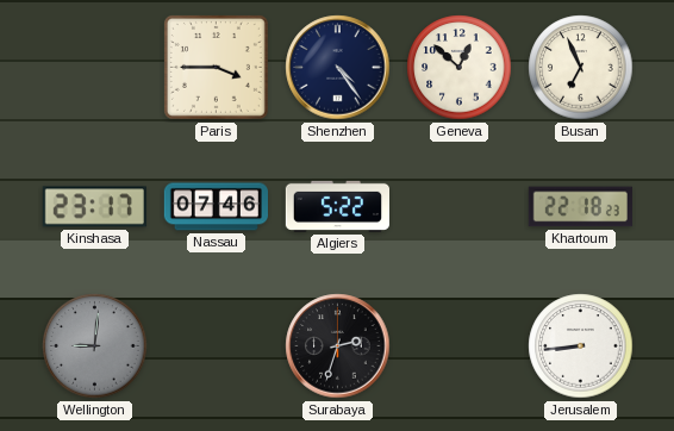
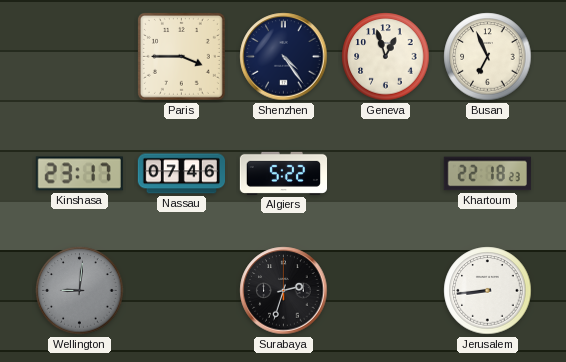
Geneva: 12:52 -> 12:57
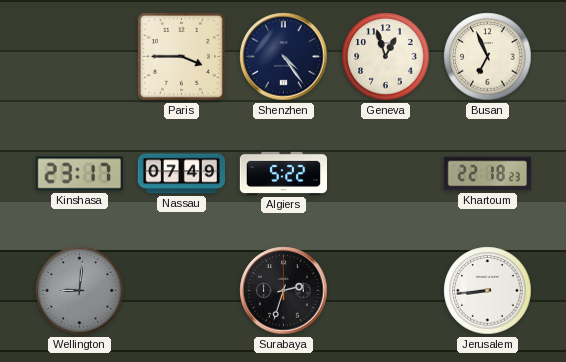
Nassau: 07:46 -> 07:49
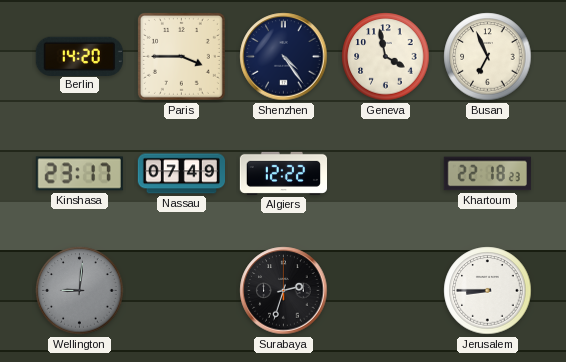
Berlin: none -> 14:20
Geneva: 12:57 -> 3:58
Algiers: 5:22 -> 12:22
Jerusalem: 8:44 -> 8:45
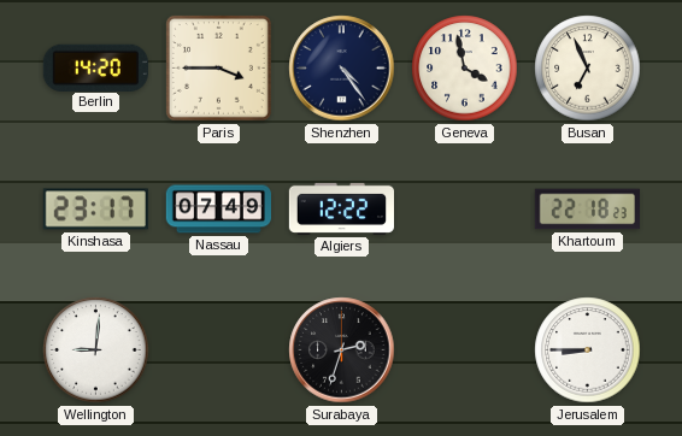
Wellington dial: grey -> white
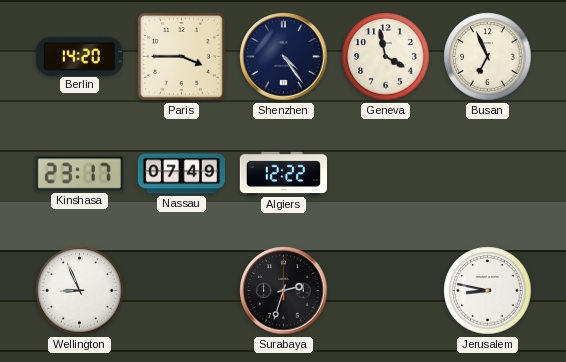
Khartoum: 22:18 -> none
Wellington: 9:01 -> 8:56
Jerusalem: 8:45 -> 8:47
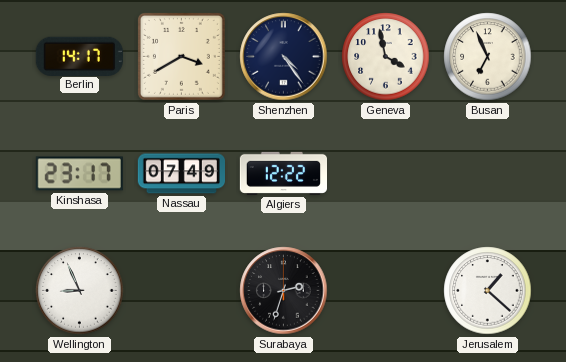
Berlin: 14:20 -> 14:17
Paris: 3:45 -> 3:40
Jerusalem: 8:47 -> 1:22
